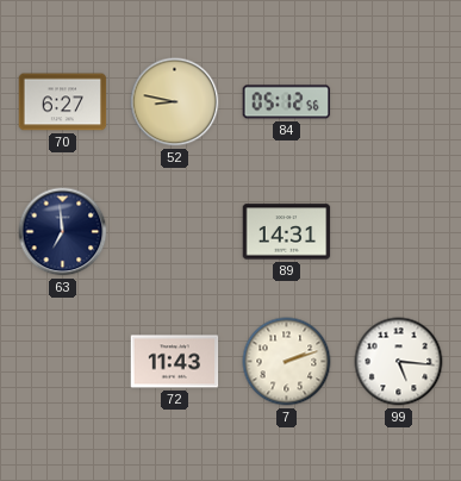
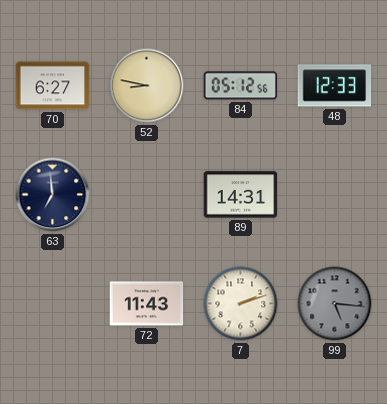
48: none -> 12:33
99 dial: white -> grey
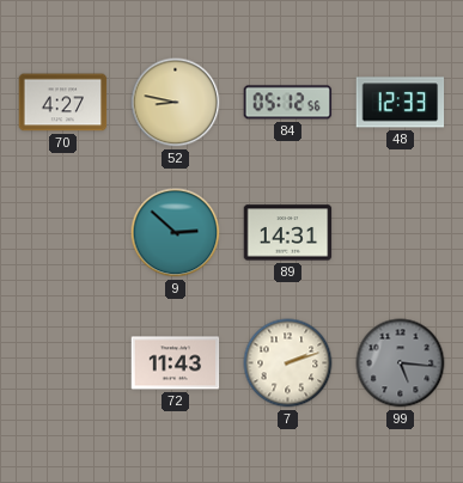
70: 6:27 -> 4:27
63: 6:59 -> none
9: none -> 2:52
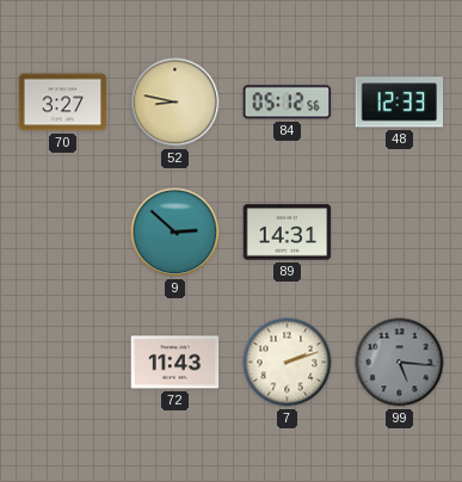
70: 4:27 -> 3:27
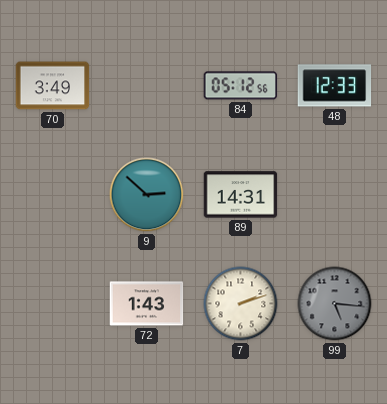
70: 3:27 -> 3:49
52: 8:47 -> none
72: 11:43 -> 1:43
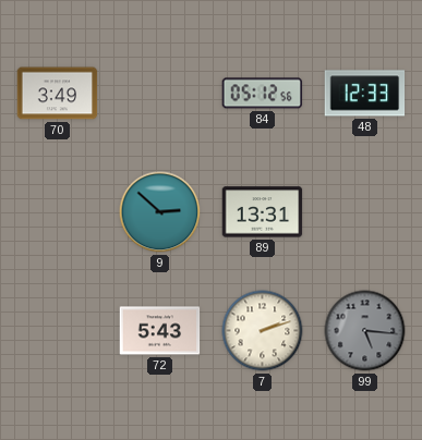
89: 14:31 -> 13:31
72: 1:43 -> 5:43
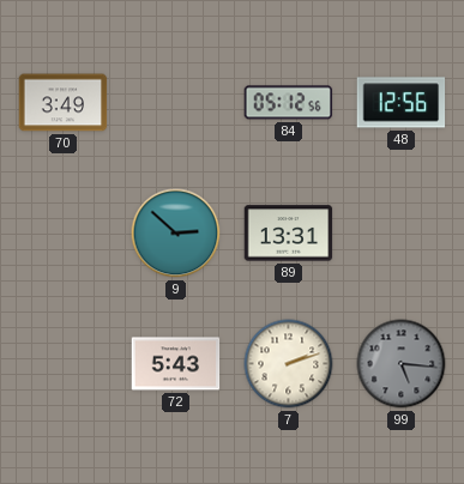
48: 12:33 -> 12:56
